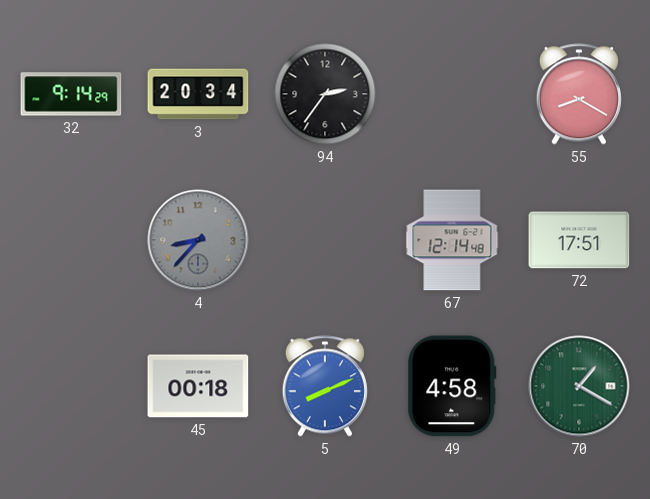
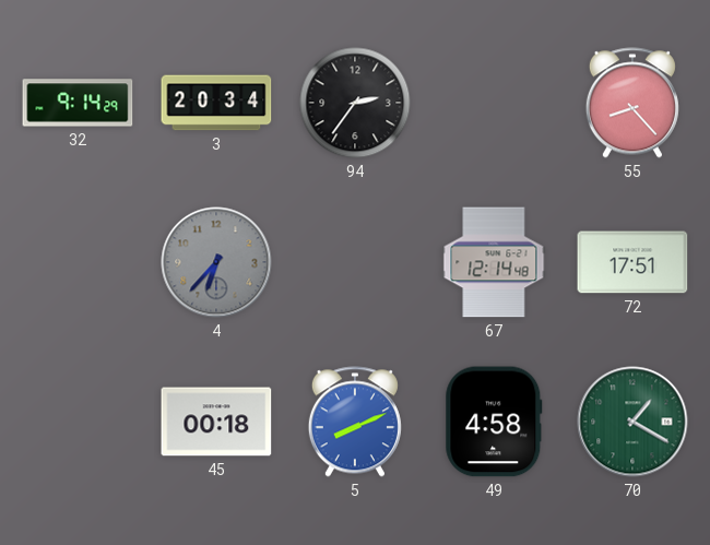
55: 8:20 -> 8:23
4: 8:37 -> 6:37
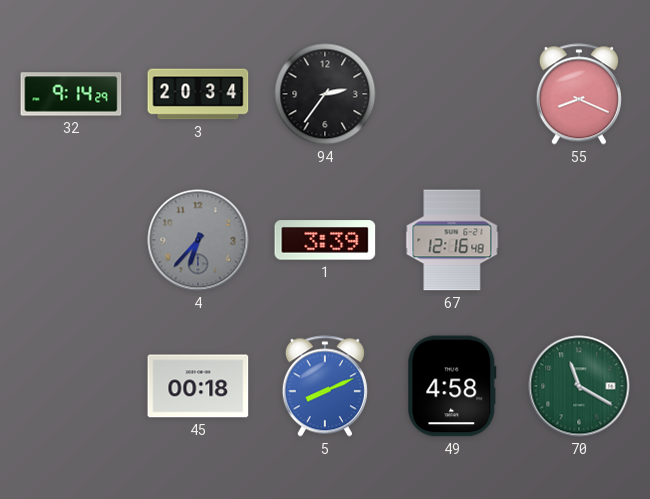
55: 8:23 -> 8:19
1: none -> 3:39
67: 12:14 -> 12:16
72: 17:51 -> none
70: 1:20 -> 11:20
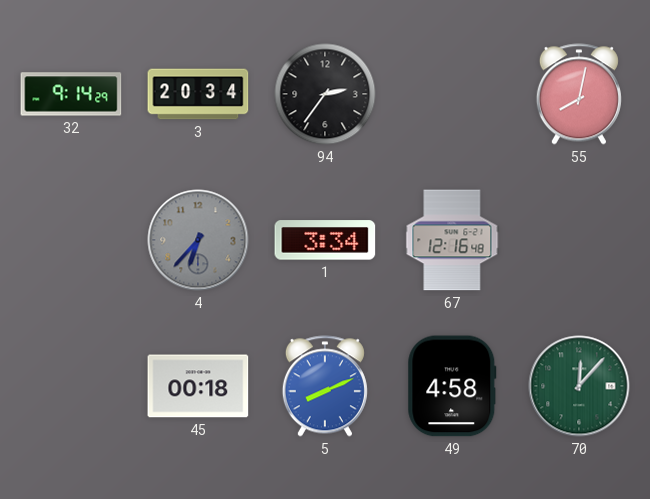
55: 8:19 -> 8:02
1: 3:39 -> 3:34
70: 11:20 -> 12:07
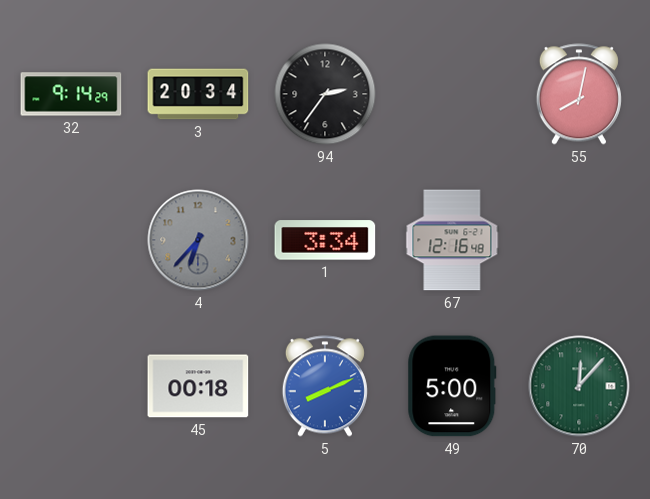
49: 4:58 -> 5:00
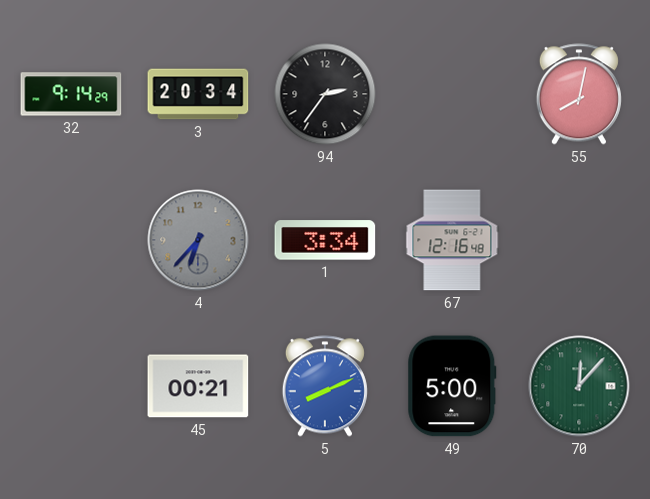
45: 00:18 -> 00:21
